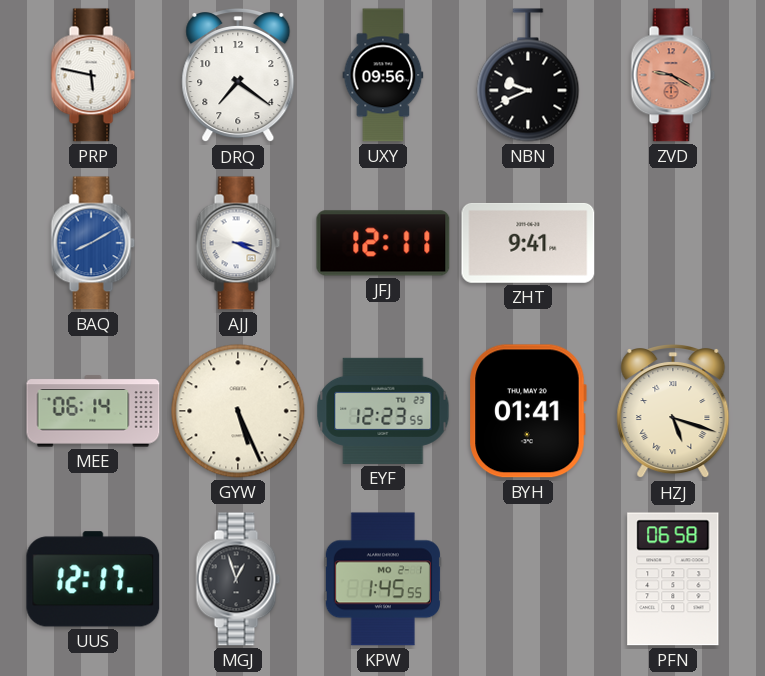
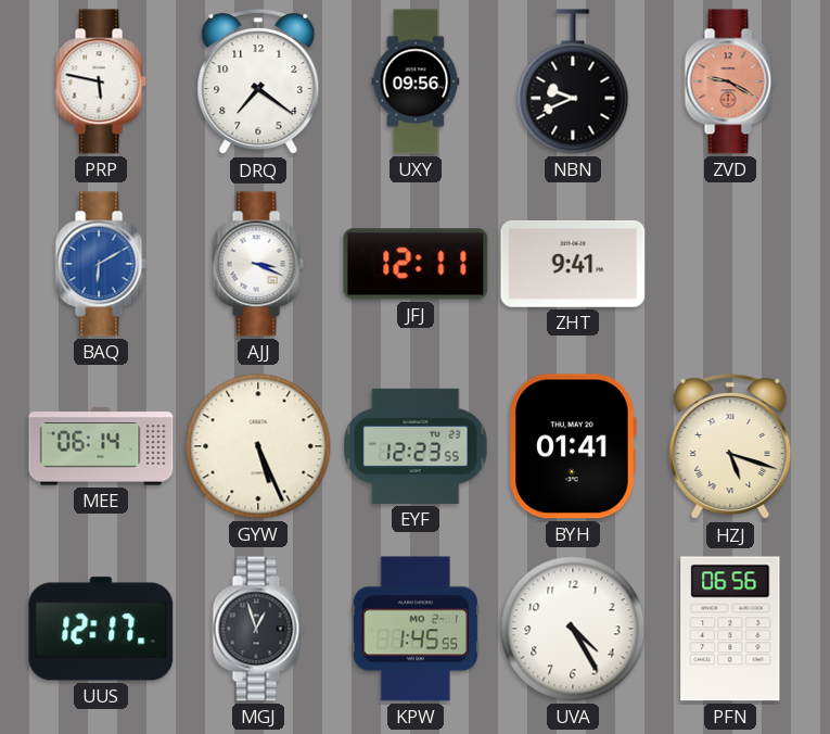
BAQ: 8:10 -> 6:10
UVA: none -> 4:25
PFN: 06:58 -> 06:56
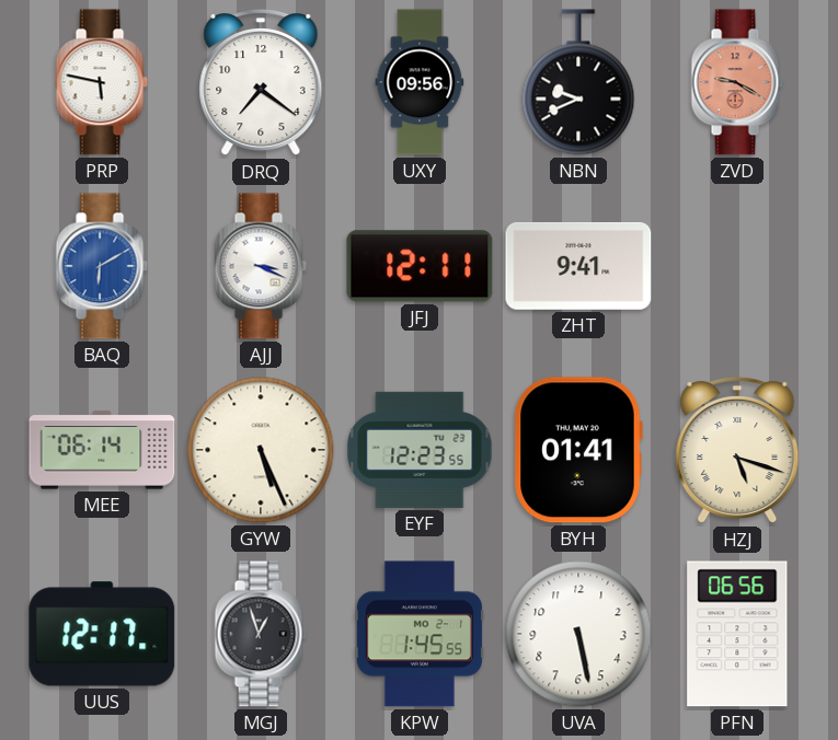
UVA: 4:25 -> 5:28
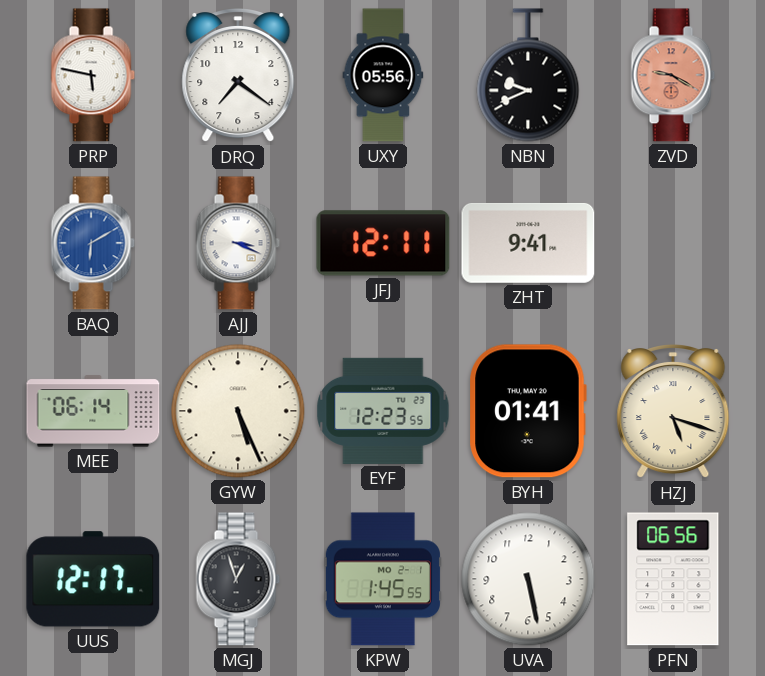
UXY: 09:56 -> 05:56
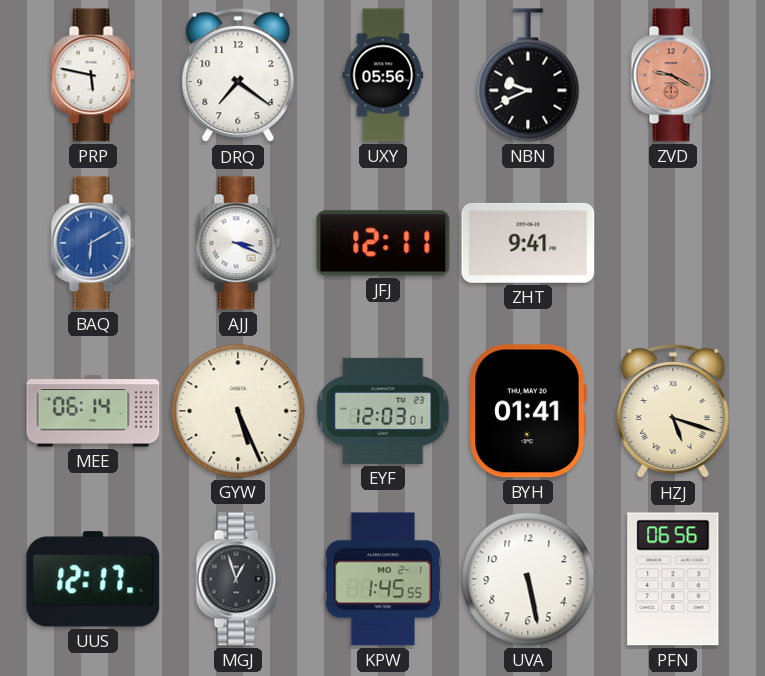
EYF: 12:23 -> 12:03
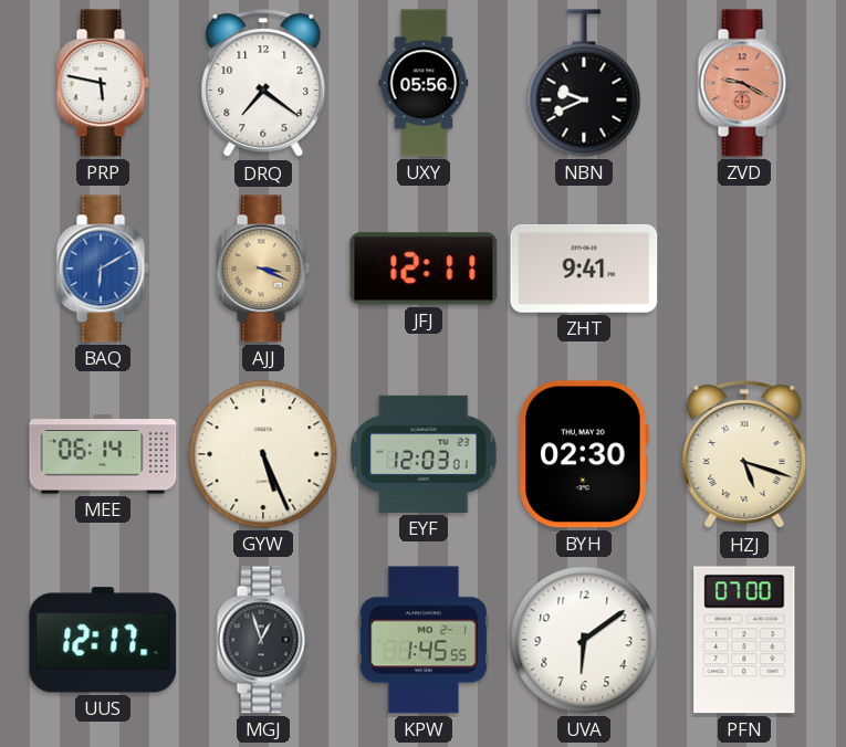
AJJ dial: white -> champagne
BYH: 01:41 -> 02:30
UVA: 5:28 -> 6:09
PFN: 06:56 -> 07:00
